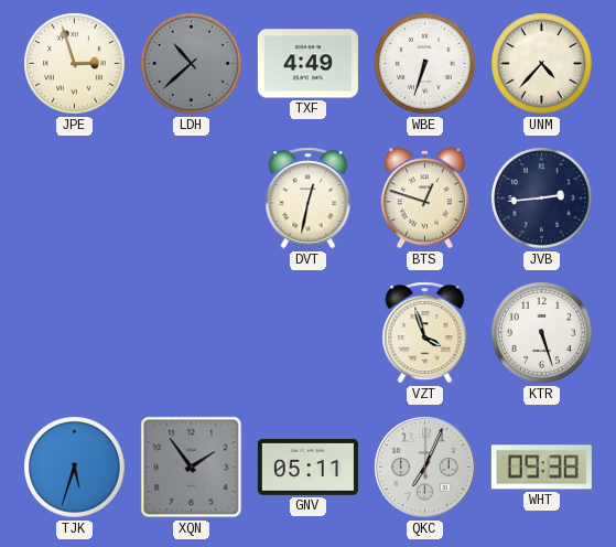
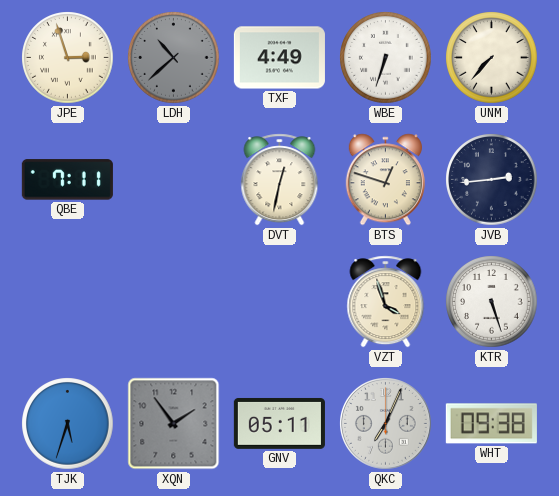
UNM: 4:37 -> 7:37
QBE: none -> 7:11
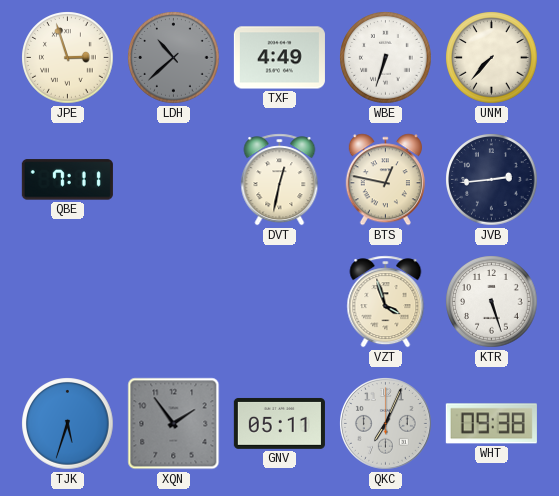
BTS: 12:48 -> 12:47
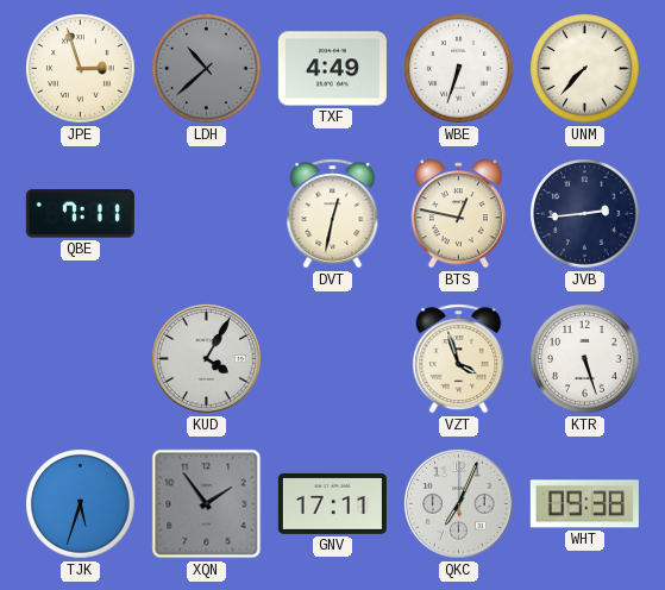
KUD: none -> 4:05
GNV: 05:11 -> 17:11
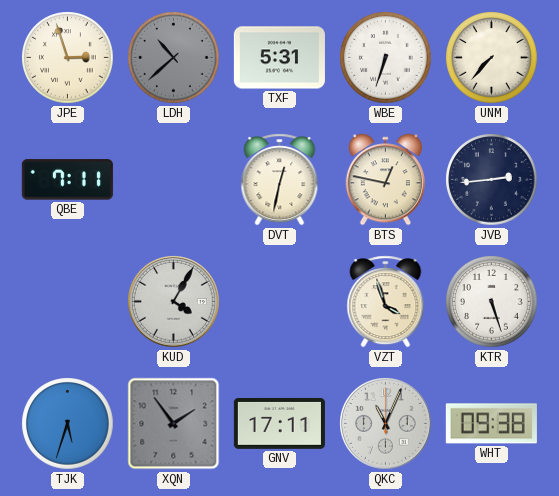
TXF: 4:49 -> 5:31
QKC: 7:04 -> 11:04
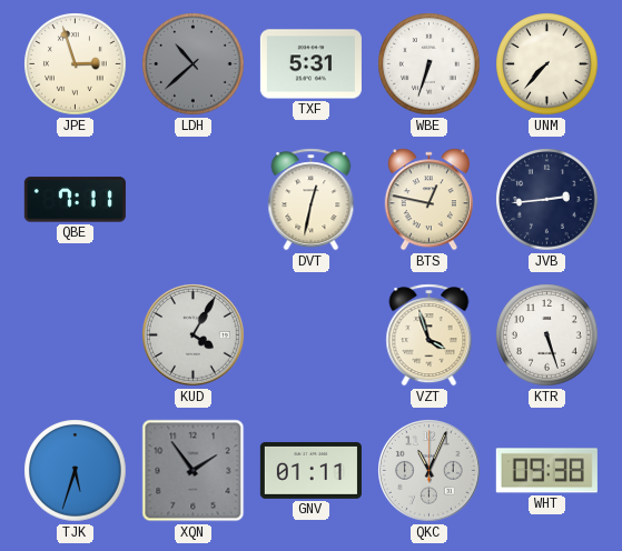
GNV: 17:11 -> 01:11
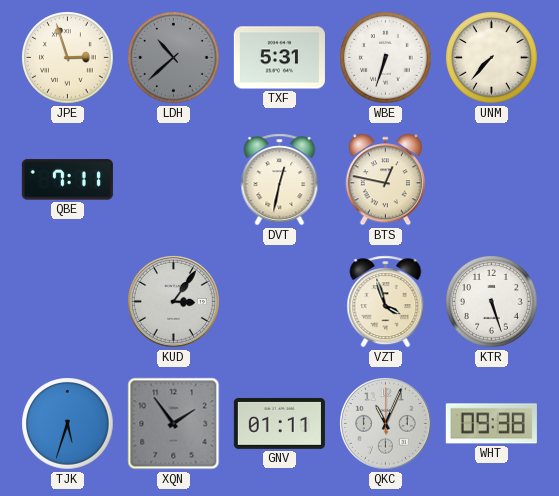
JVB: 2:44 -> none
KUD: 4:05 -> 3:06
